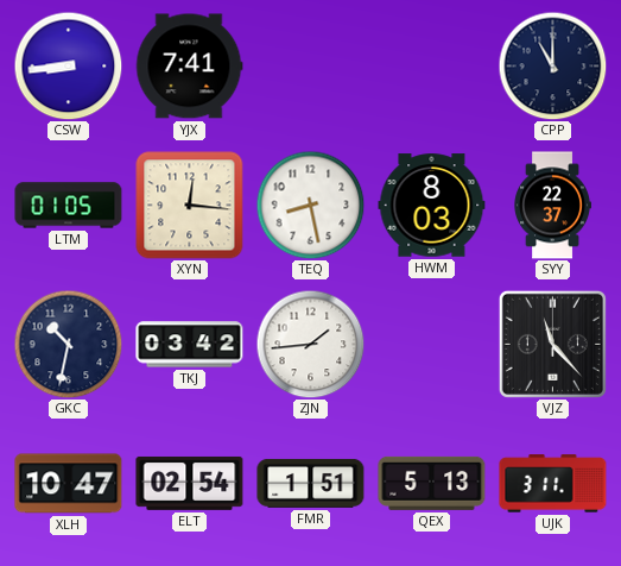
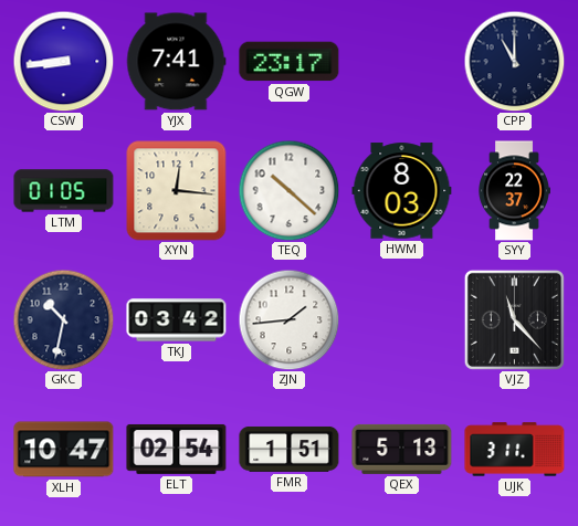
QGW: none -> 23:17
TEQ: 8:28 -> 10:22
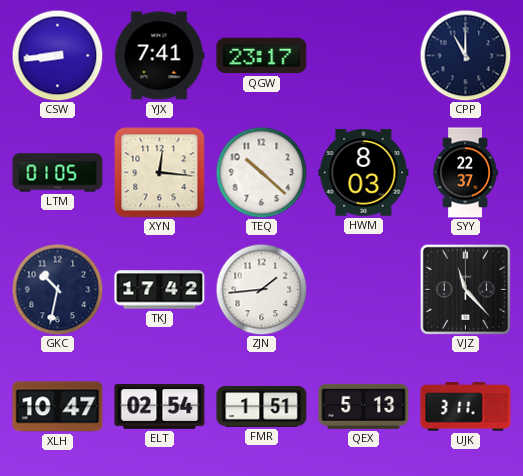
TKJ: 03:42 -> 17:42
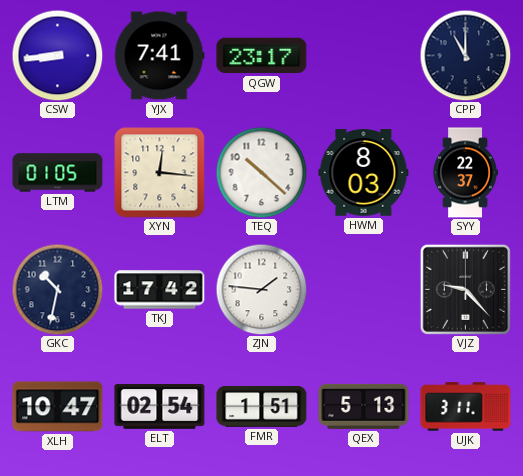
ZJN: 1:44 -> 1:46
VJZ: 11:23 -> 9:23
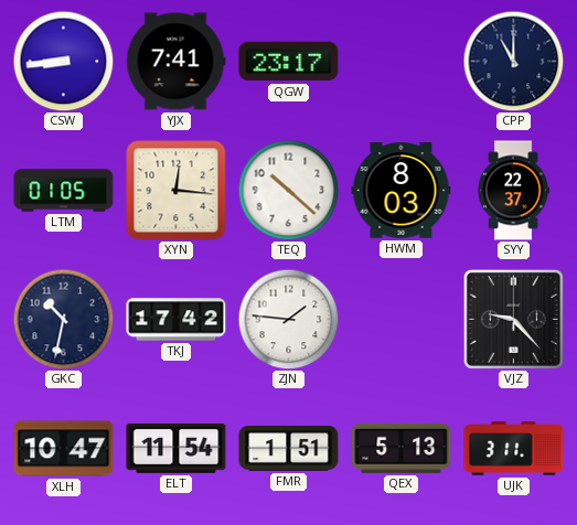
ELT: 02:54 -> 11:54
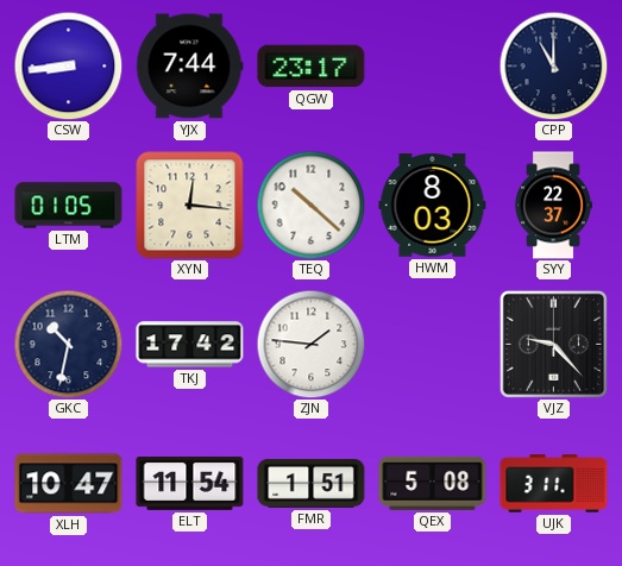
YJX: 7:41 -> 7:44
QEX: 5:13 -> 5:08
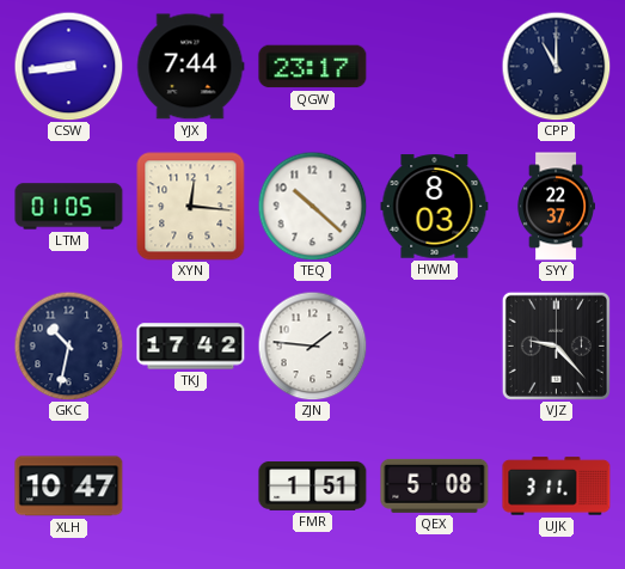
ELT: 11:54 -> none
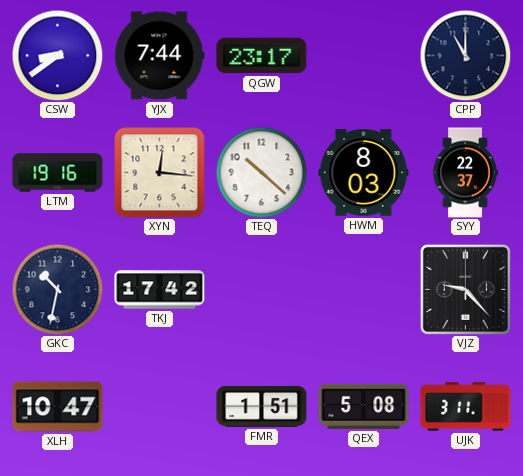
CSW: 8:44 -> 8:39
LTM: 01:05 -> 19:16
ZJN: 1:46 -> none
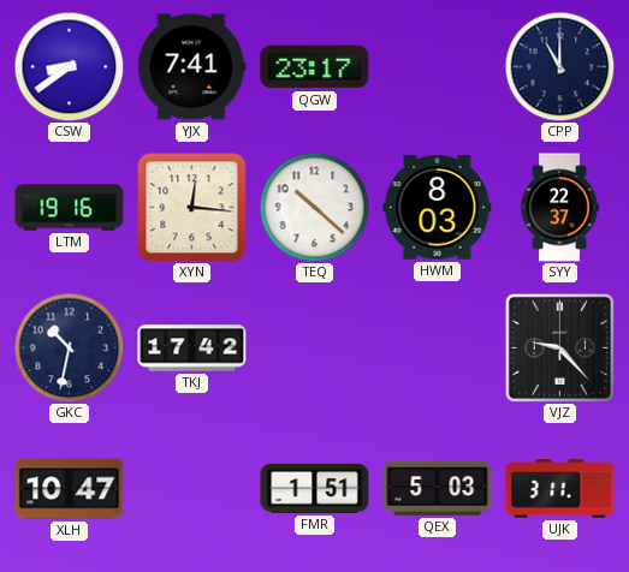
YJX: 7:44 -> 7:41
QEX: 5:08 -> 5:03
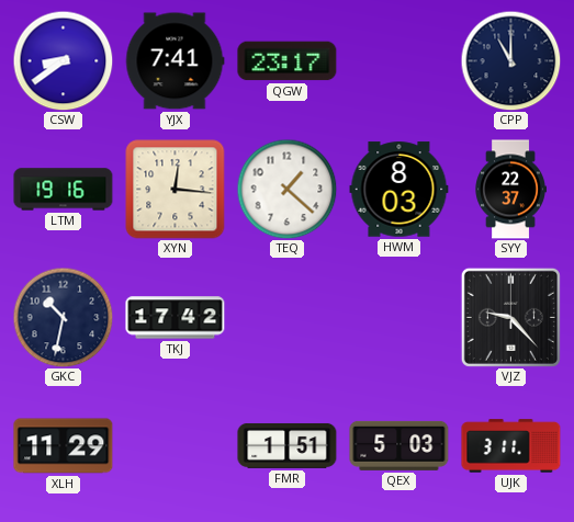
TEQ: 10:22 -> 1:22
XLH: 10:47 -> 11:29
